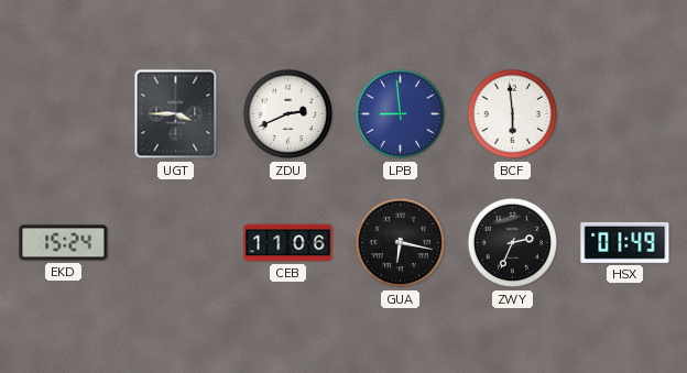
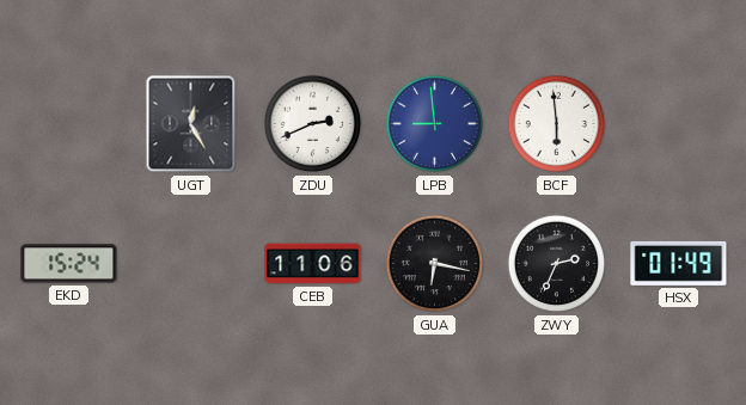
UGT: 3:45 -> 12:25
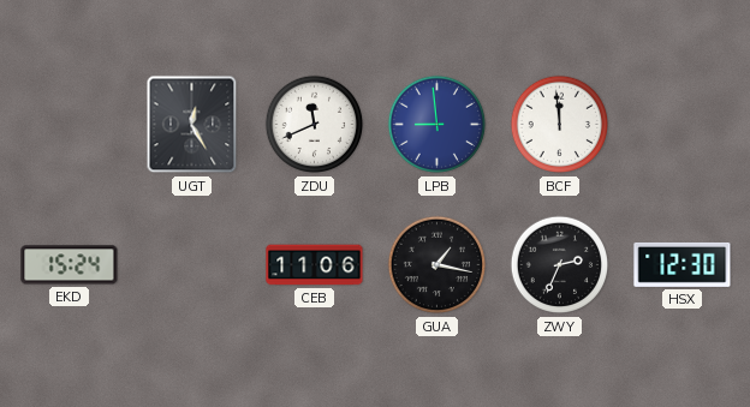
ZDU: 2:41 -> 11:41
BCF: 5:59 -> 11:59
GUA: 6:17 -> 1:17
HSX: 01:49 -> 12:30
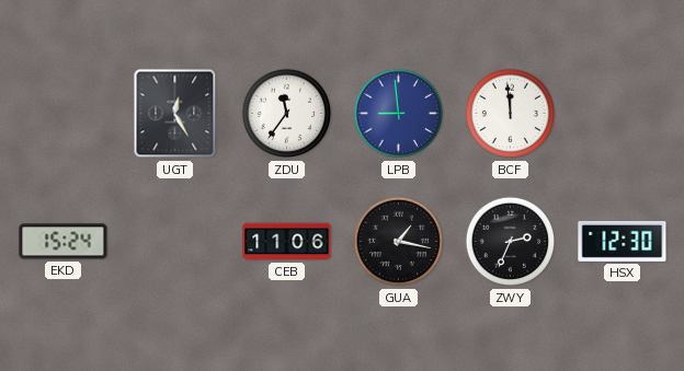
ZDU: 11:41 -> 11:36
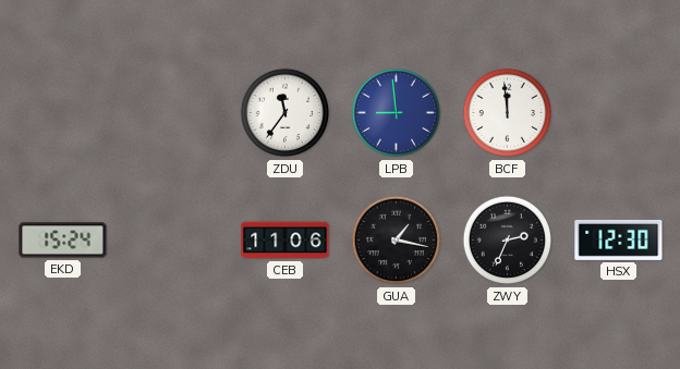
UGT: 12:25 -> none
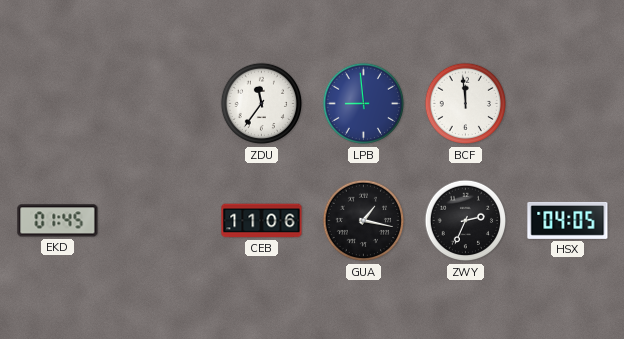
EKD: 15:24 -> 01:45
HSX: 12:30 -> 04:05
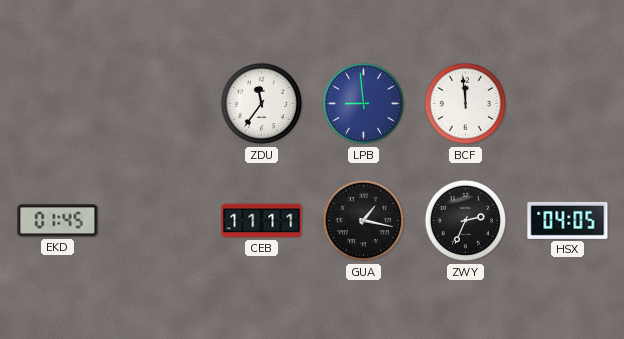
CEB: 11:06 -> 11:11
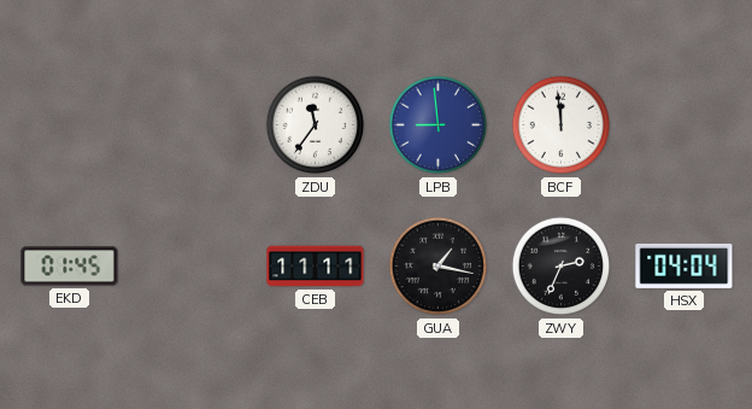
HSX: 04:05 -> 04:04
